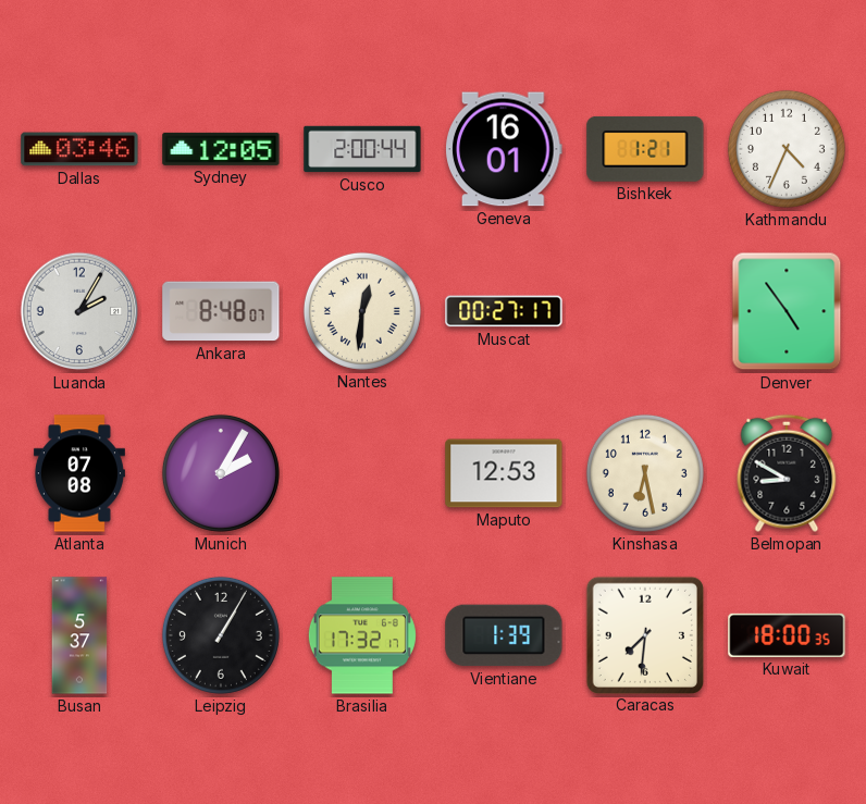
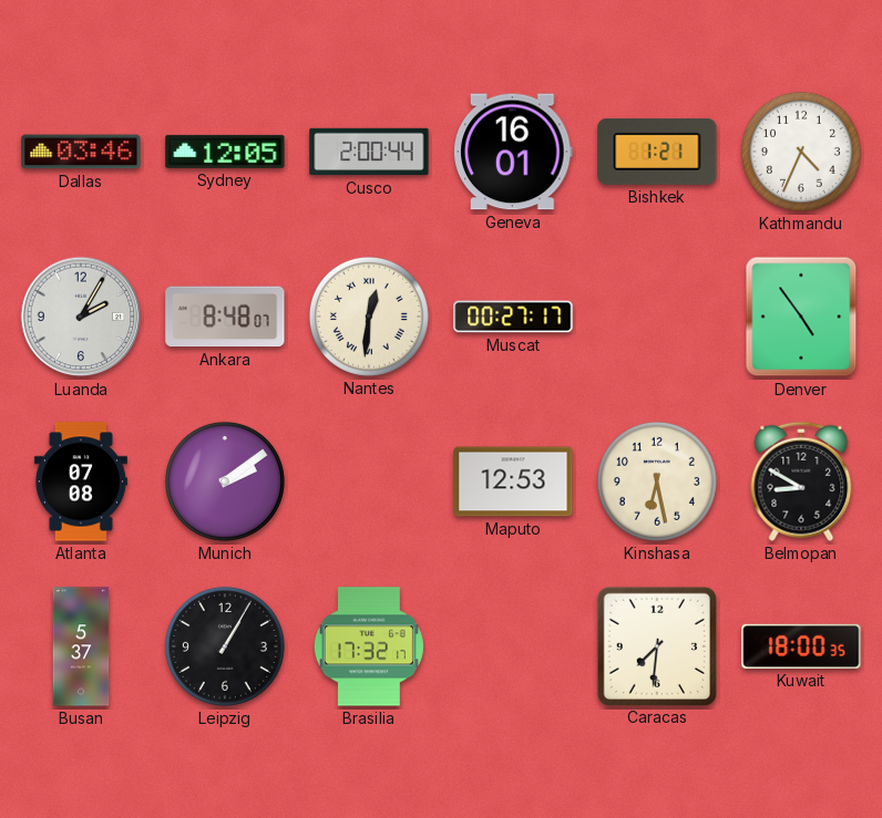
Munich: 2:05 -> 2:09
Vientiane: 1:39 -> none
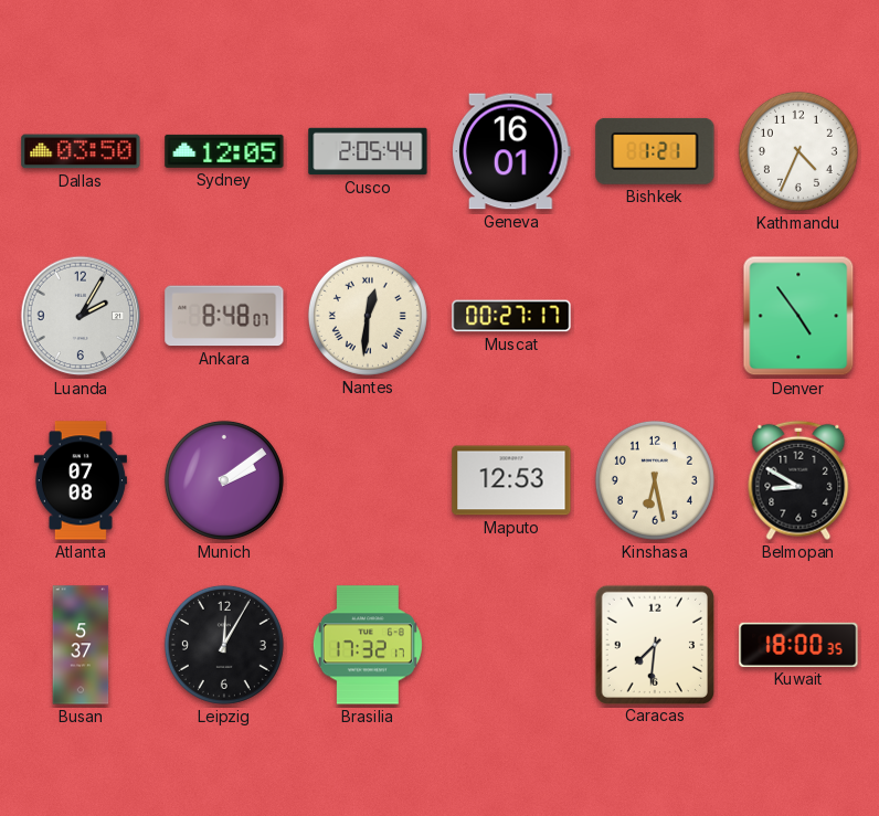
Dallas: 03:46 -> 03:50
Cusco: 2:00 -> 2:05
Leipzig: 1:05 -> 12:05
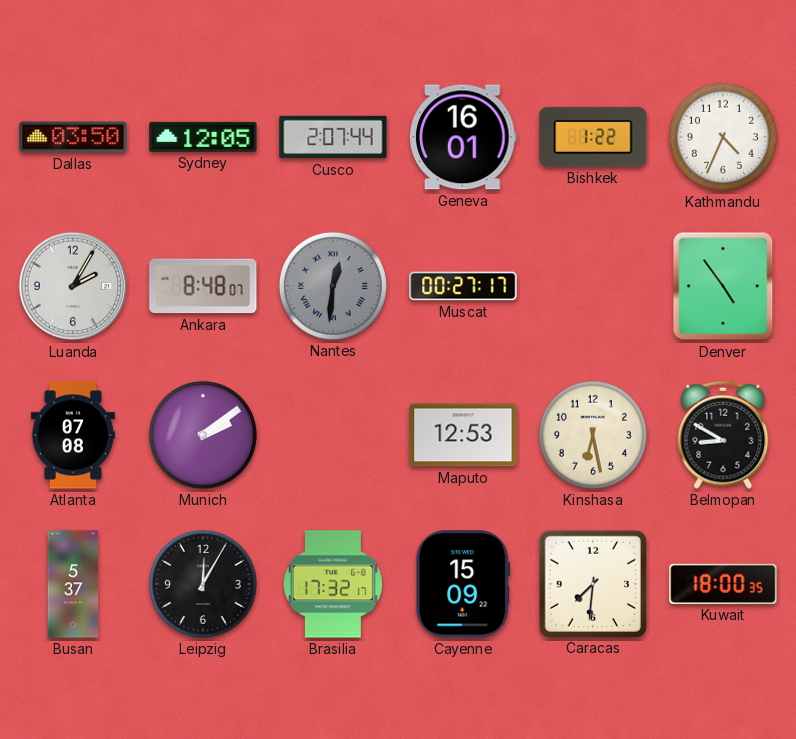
Cusco: 2:05 -> 2:07
Bishkek: 1:21 -> 1:22
Nantes dial: cream -> grey
Cayenne: none -> 15:09
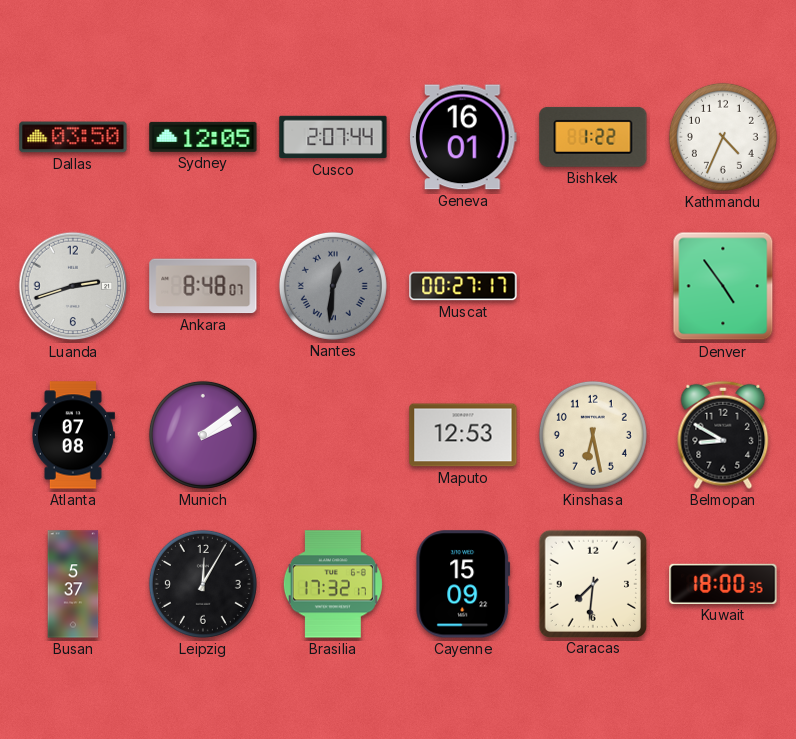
Luanda: 2:05 -> 2:42
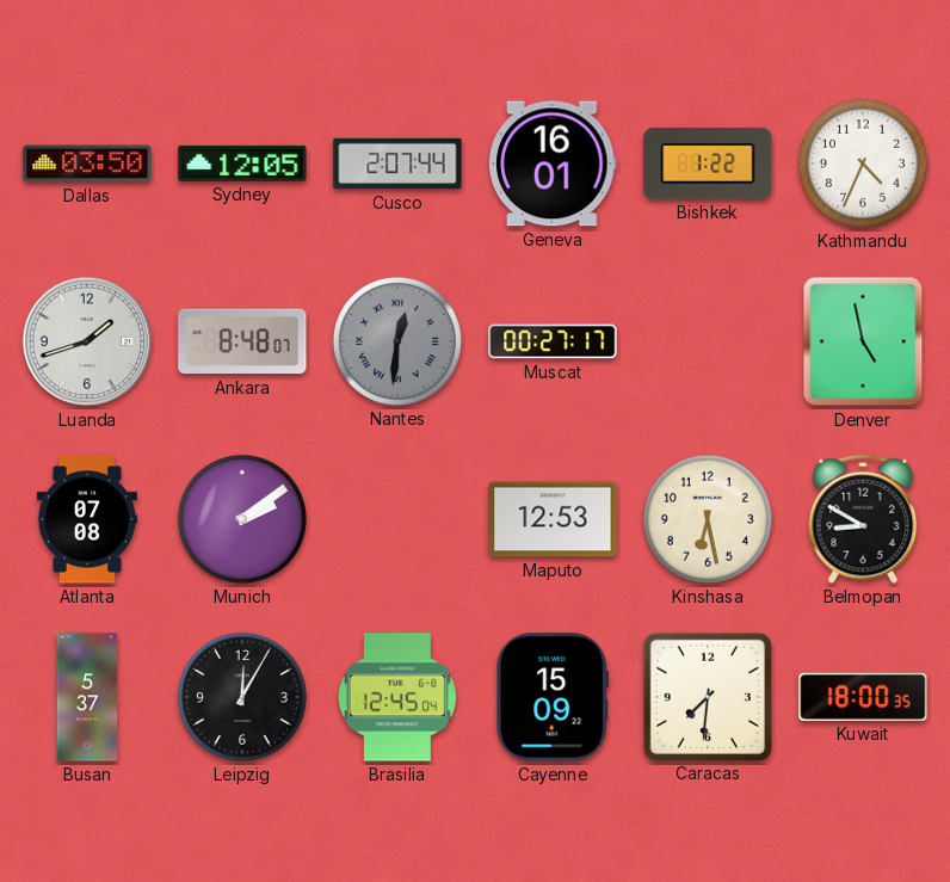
Luanda: 2:42 -> 1:42
Denver: 4:54 -> 4:58
Brasilia: 17:32 -> 12:45
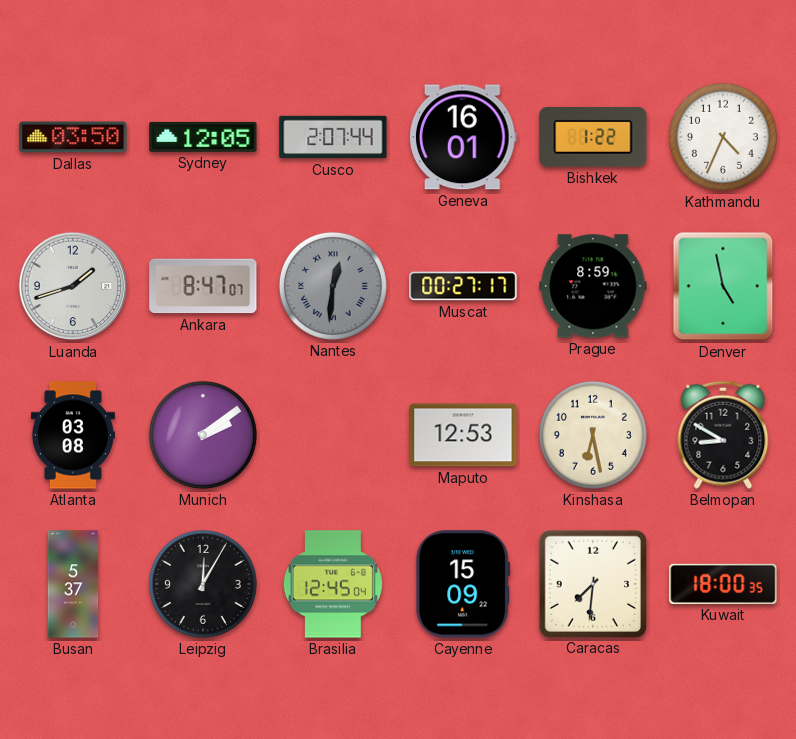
Ankara: 8:48 -> 8:47
Prague: none -> 8:59
Atlanta: 07:08 -> 03:08
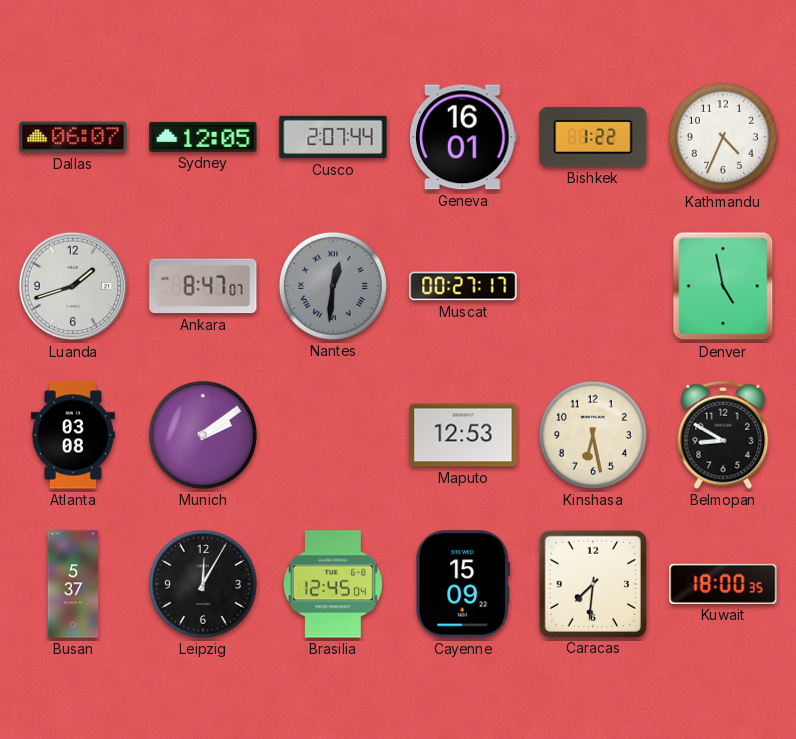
Dallas: 03:50 -> 06:07
Prague: 8:59 -> none
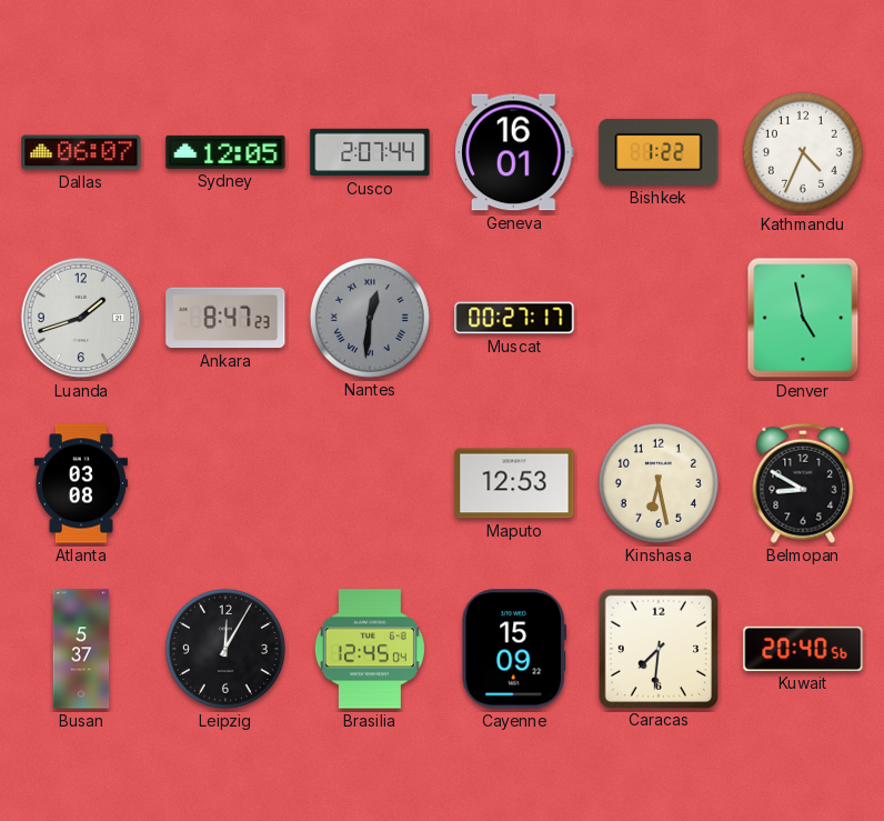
Ankara: 8:47:07 -> 8:47:23
Munich: 2:09 -> none
Kuwait: 18:00 -> 20:40
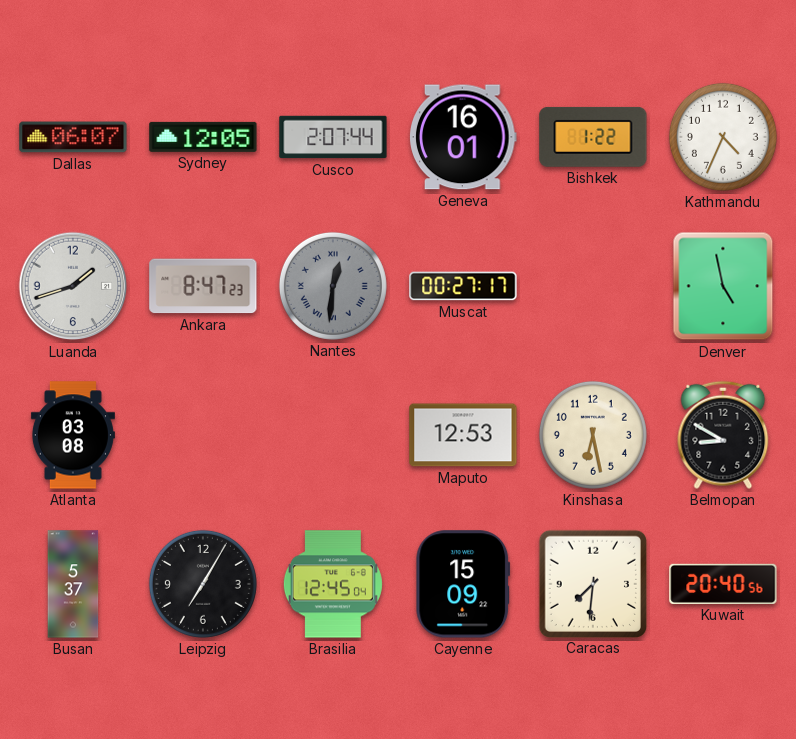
Leipzig: 12:05 -> 7:05
